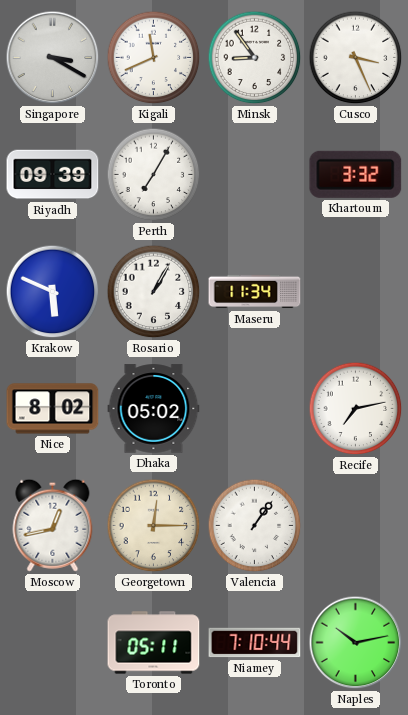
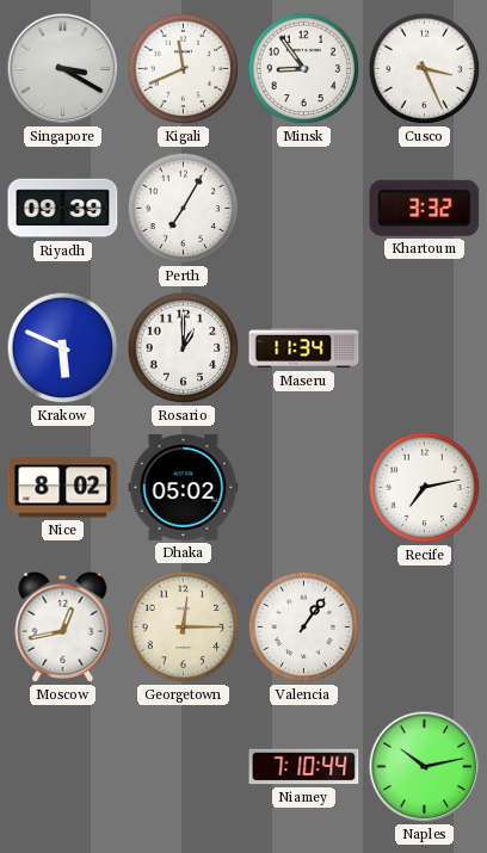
Rosario: 1:05 -> 1:00
Toronto: 05:11 -> none
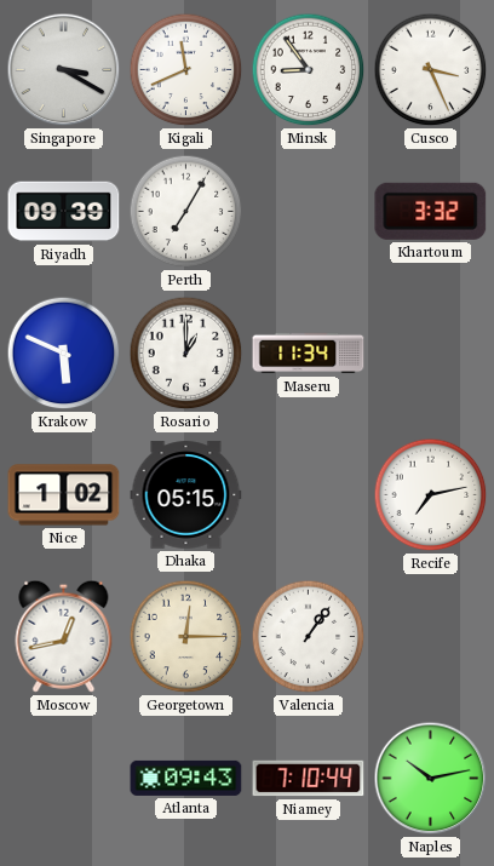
Nice: 8:02 -> 1:02
Dhaka: 05:02 -> 05:15
Atlanta: none -> 09:43
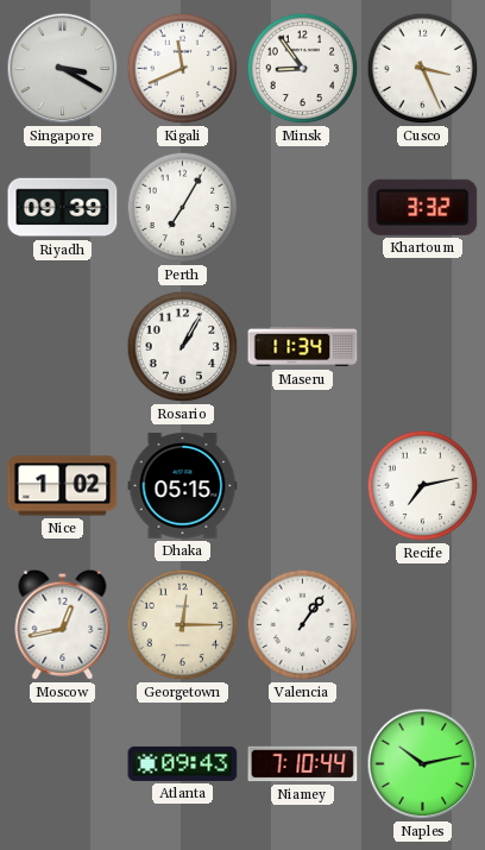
Krakow: 5:49 -> none
Rosario: 1:00 -> 1:05
